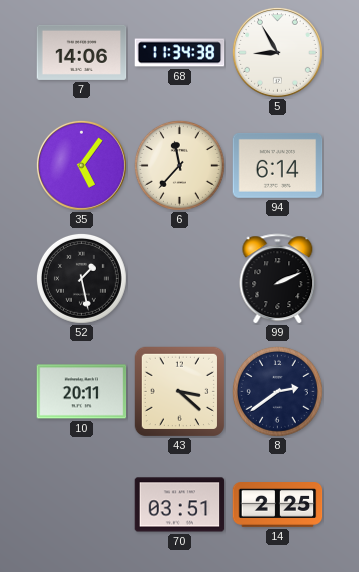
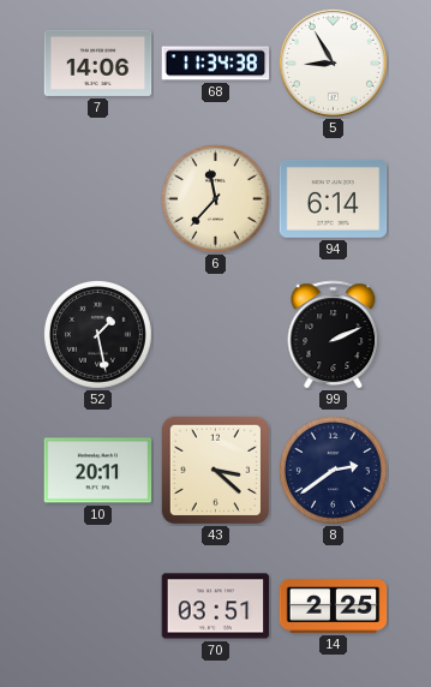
35: 5:06 -> none
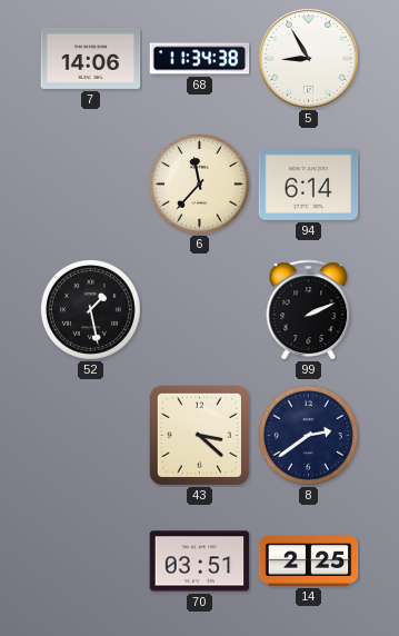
10: 20:11 -> none
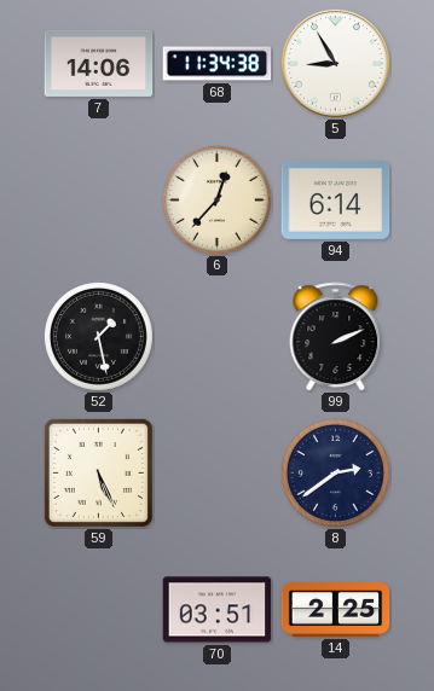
6: 11:37 -> 12:37
59: none -> 5:26
43: 3:22 -> none
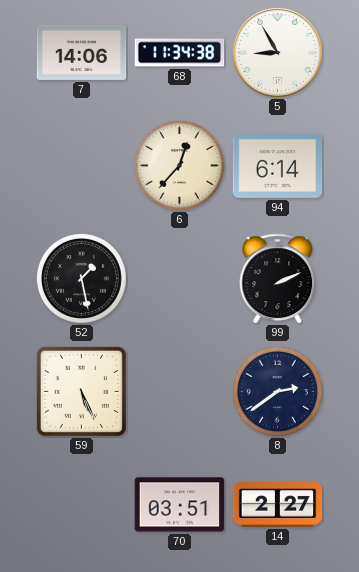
14: 2:25 -> 2:27
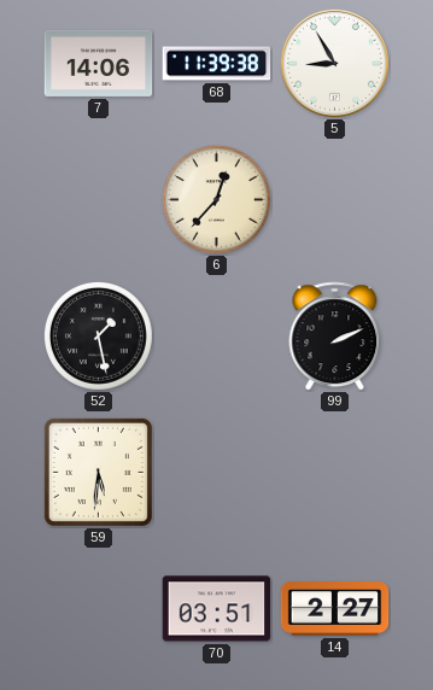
68: 11:34 -> 11:39
94: 6:14 -> none
59: 5:26 -> 5:31
8: 2:39 -> none
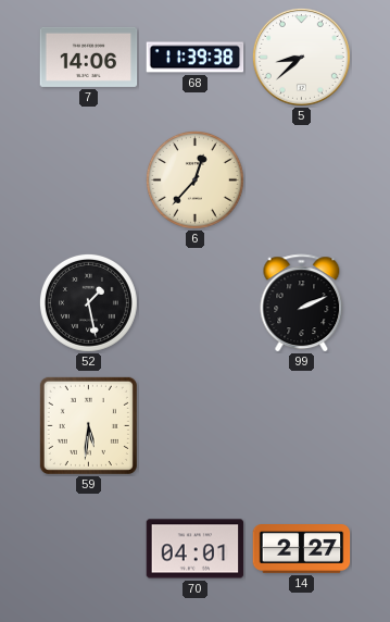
5: 8:55 -> 8:38
70: 03:51 -> 04:01
